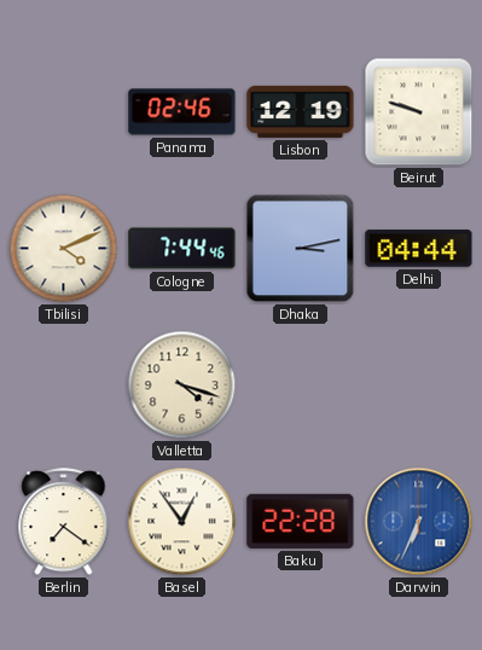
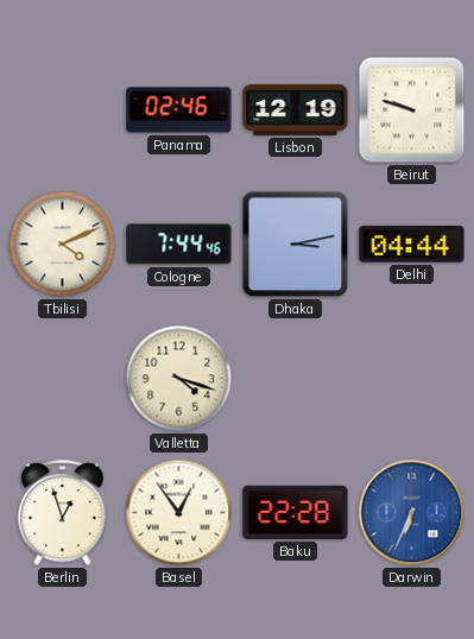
Berlin: 7:21 -> 12:57
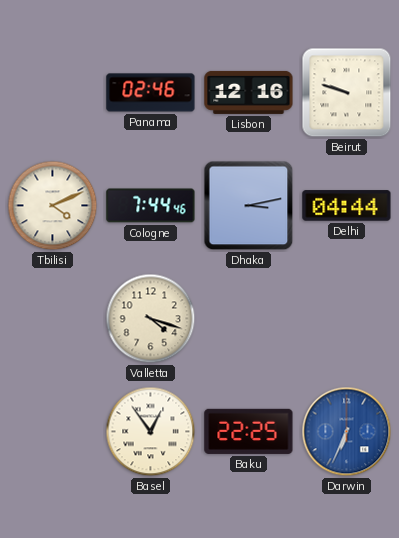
Lisbon: 12:19 -> 12:16
Berlin: 12:57 -> none
Baku: 22:28 -> 22:25
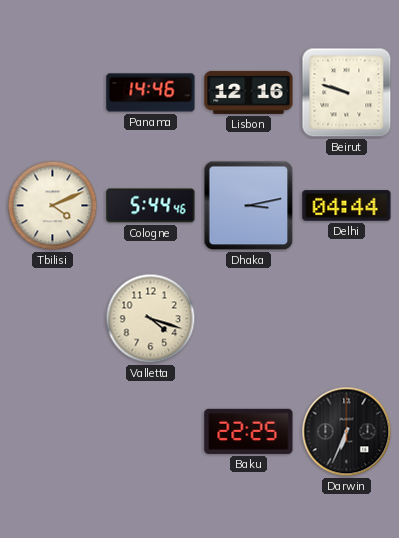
Panama: 02:46 -> 14:46
Cologne: 7:44 -> 5:44
Basel: 12:54 -> none
Darwin dial: blue -> black
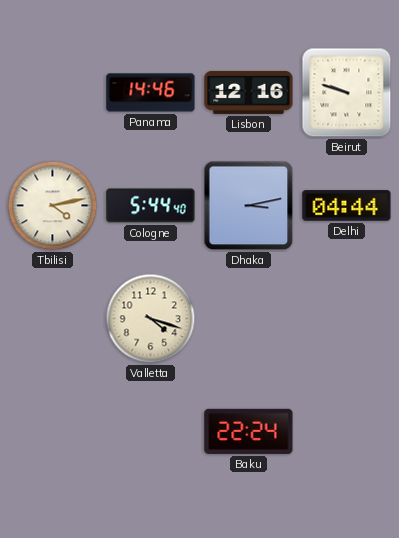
Tbilisi: 4:11 -> 4:13
Cologne: 5:44:46 -> 5:44:40
Baku: 22:25 -> 22:24
Darwin: 6:34 -> none
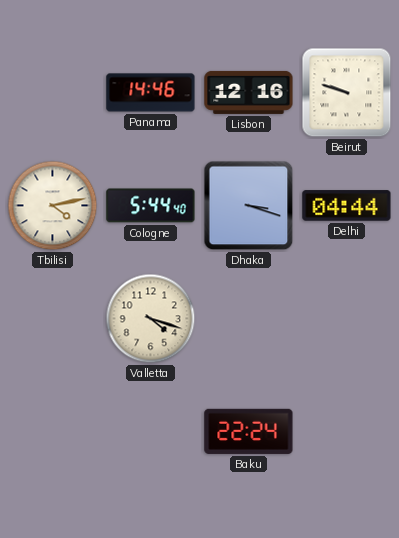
Dhaka: 3:13 -> 3:18
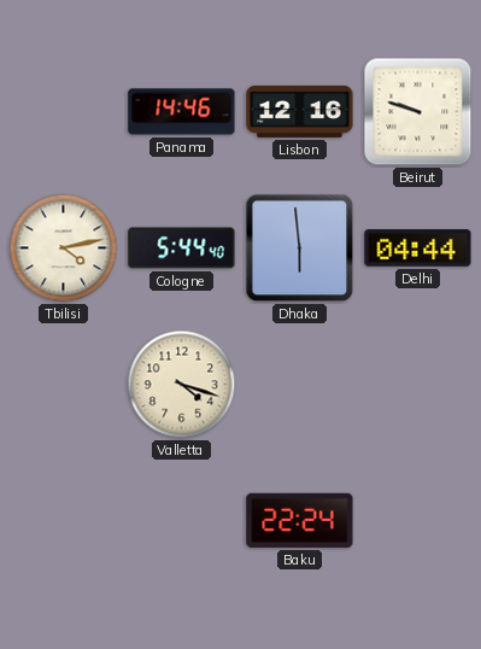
Dhaka: 3:18 -> 5:59
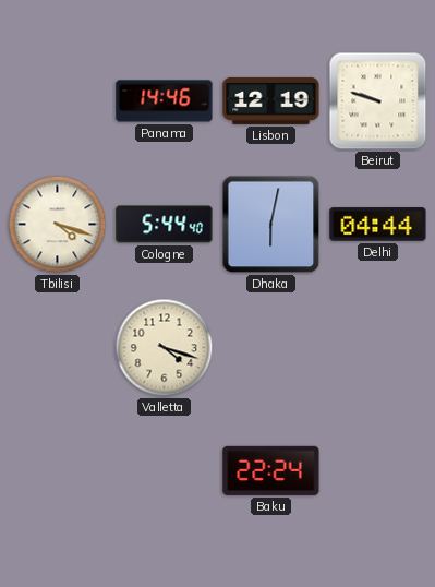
Lisbon: 12:16 -> 12:19
Tbilisi: 4:13 -> 4:18
Dhaka: 5:59 -> 6:02
